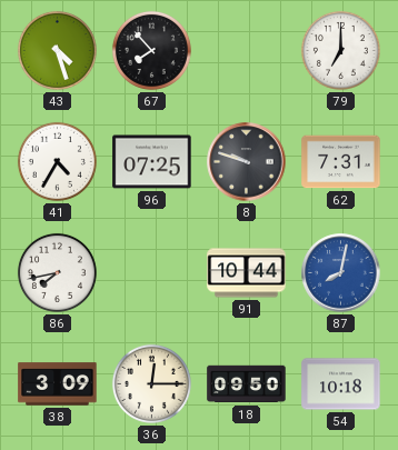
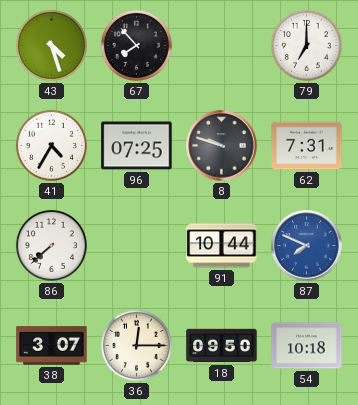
86: 7:43 -> 7:38
87: 8:02 -> 7:49
38: 3:09 -> 3:07
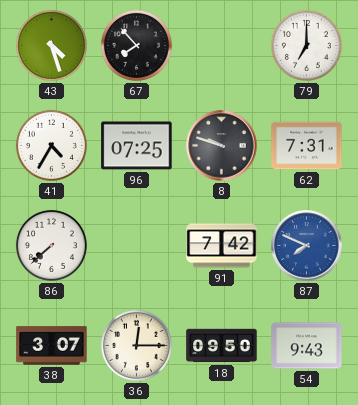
91: 10:44 -> 7:42
54: 10:18 -> 9:43
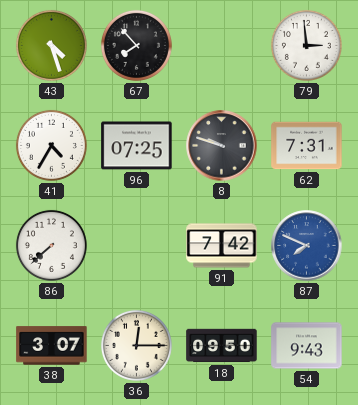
79: 7:00 -> 2:59
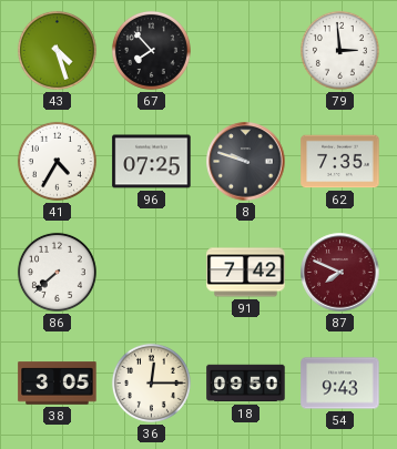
62: 7:31 -> 7:35
87 dial: blue -> burgundy
38: 3:07 -> 3:05
